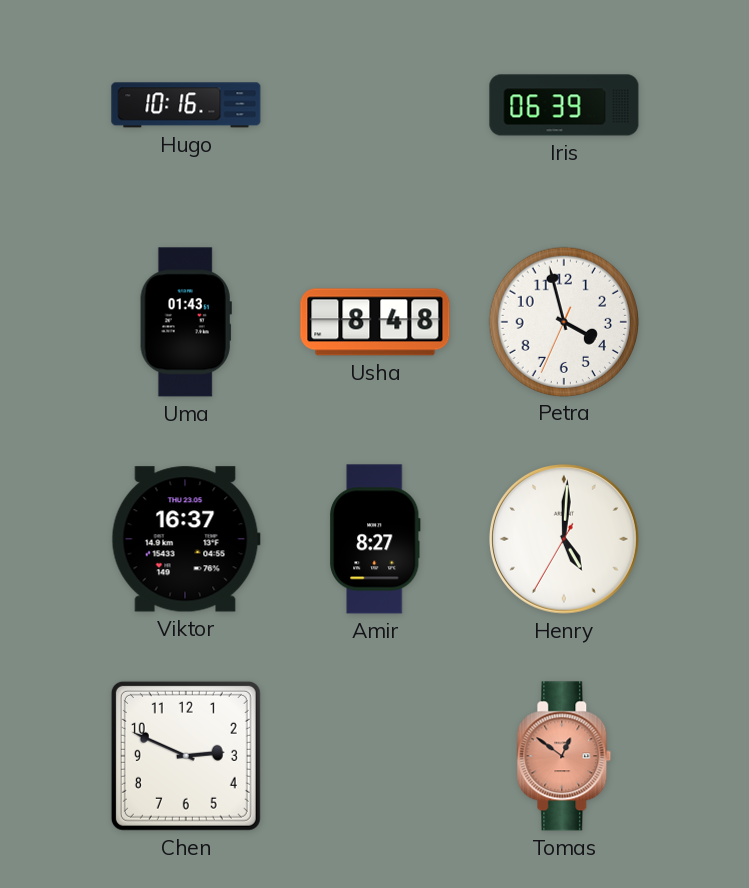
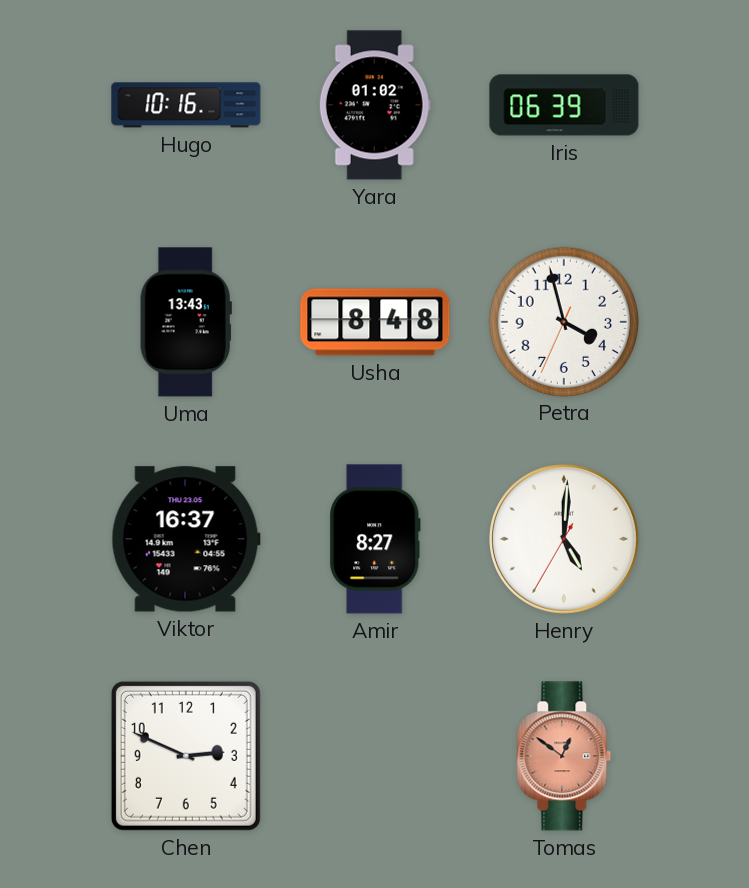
Yara: none -> 01:02
Uma: 01:43 -> 13:43
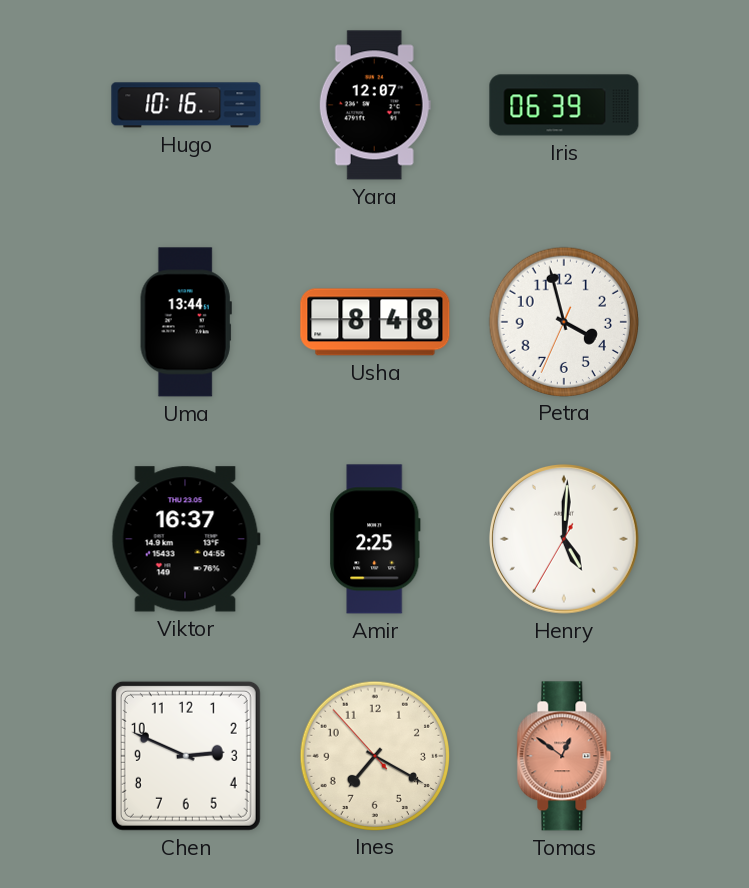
Yara: 01:02 -> 12:07
Uma: 13:43 -> 13:44
Amir: 8:27 -> 2:25
Ines: none -> 7:19
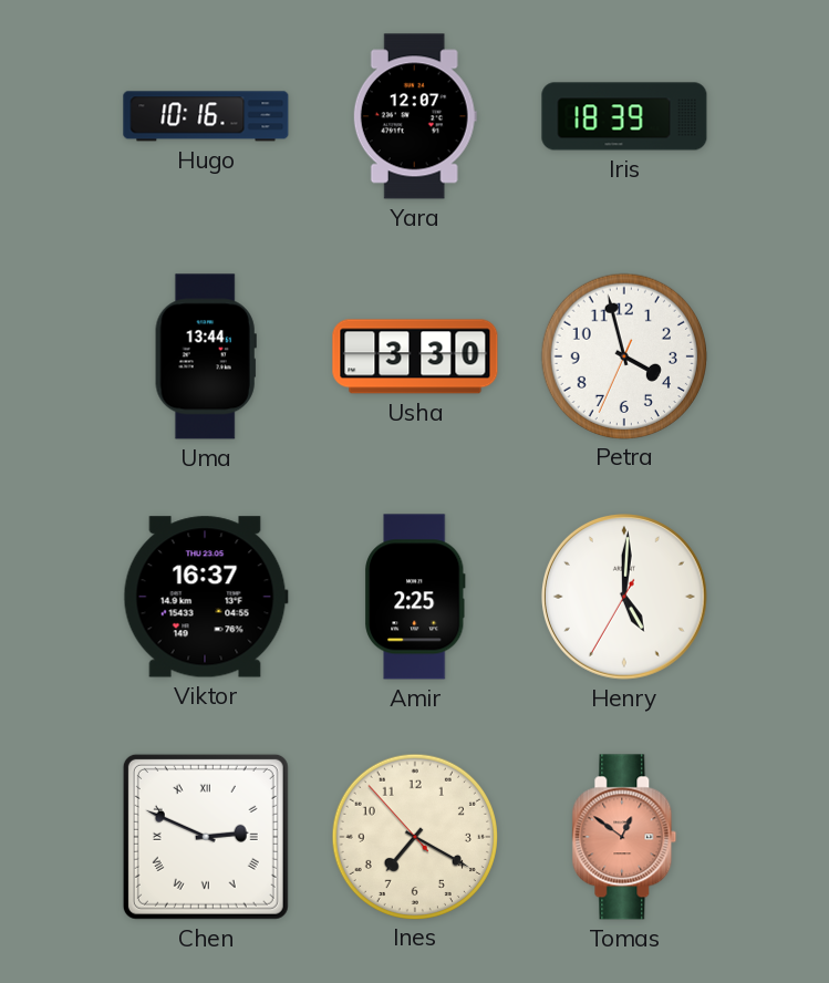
Iris: 06:39 -> 18:39
Usha: 8:48 -> 3:30
Chen numerals: Arabic -> Roman
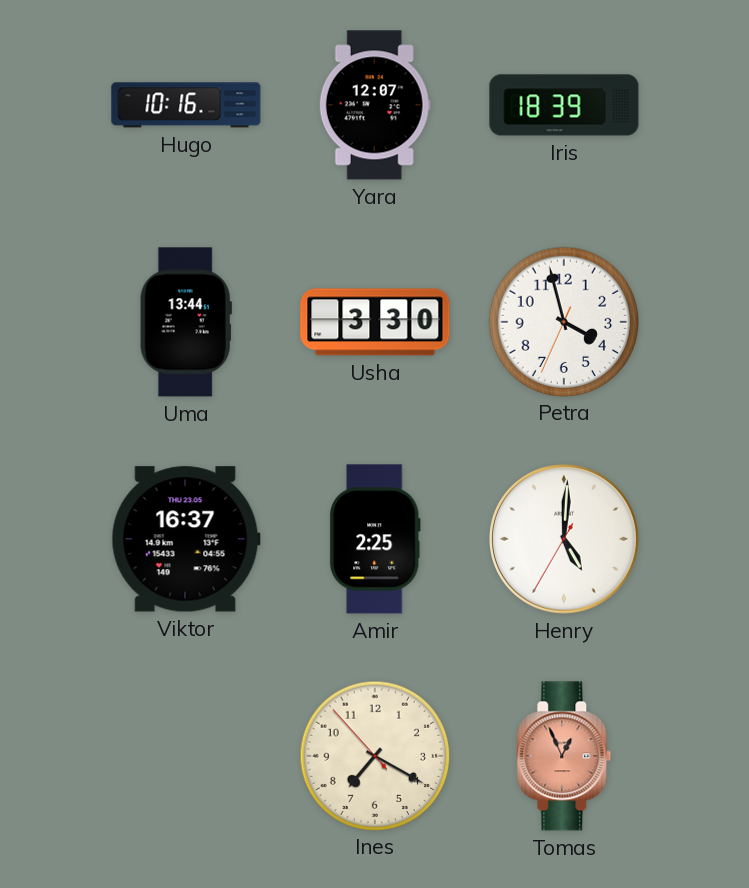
Chen: 2:49 -> none
Tomas: 12:51 -> 12:56
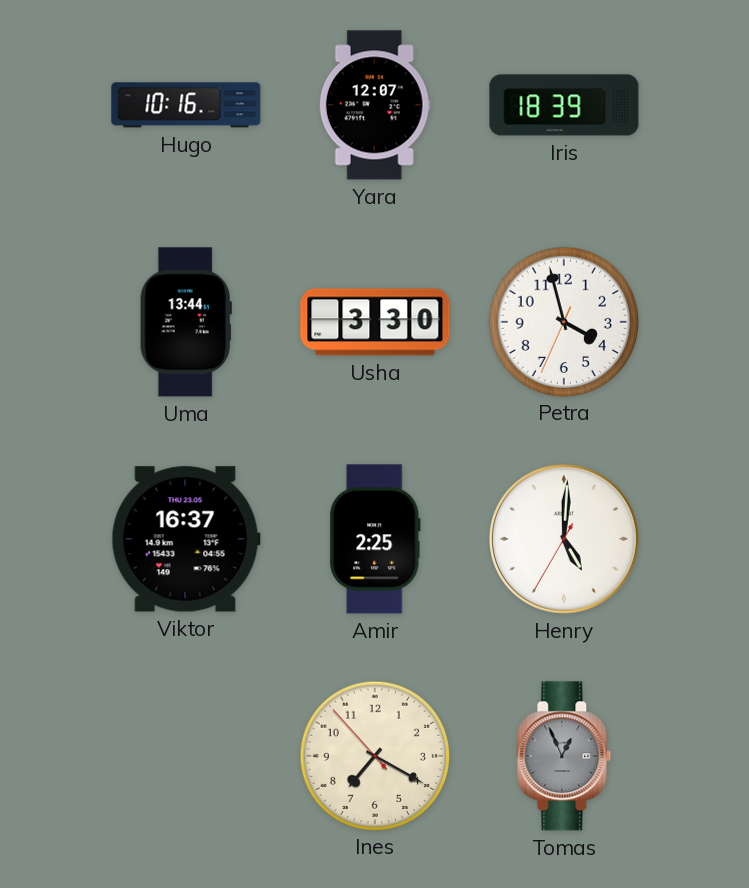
Tomas dial: salmon -> grey
